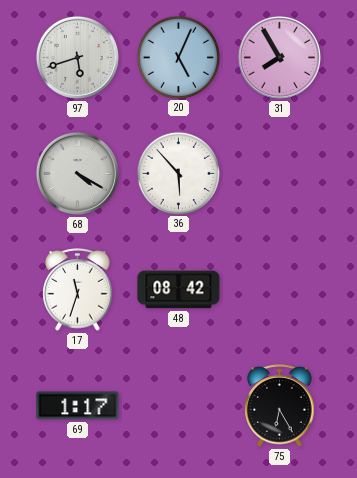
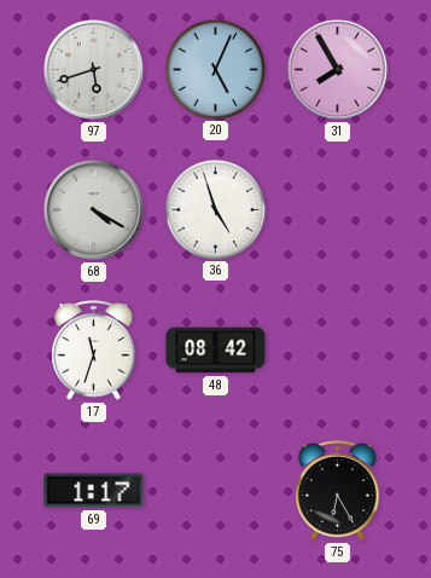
36: 5:53 -> 4:57
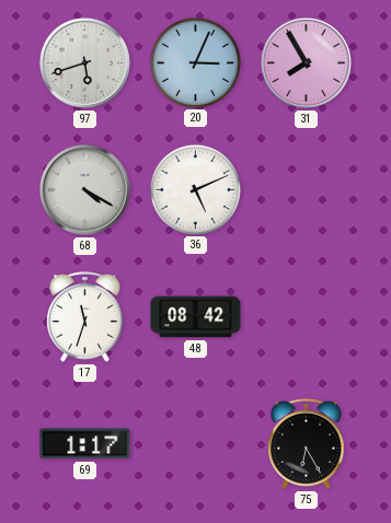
20: 5:04 -> 3:04
36: 4:57 -> 5:11
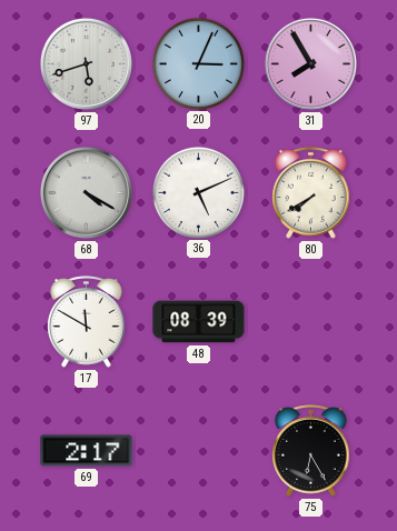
80: none -> 7:40
17: 11:33 -> 11:50
48: 08:42 -> 08:39
69: 1:17 -> 2:17
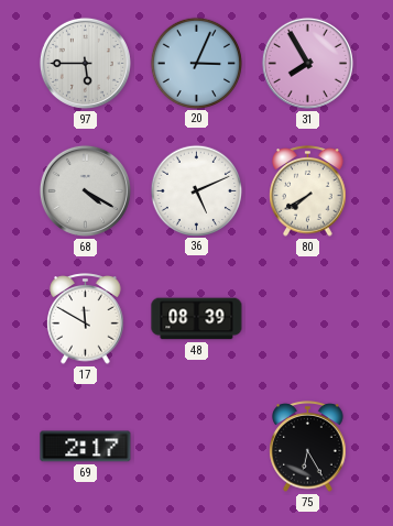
97: 5:42 -> 5:45
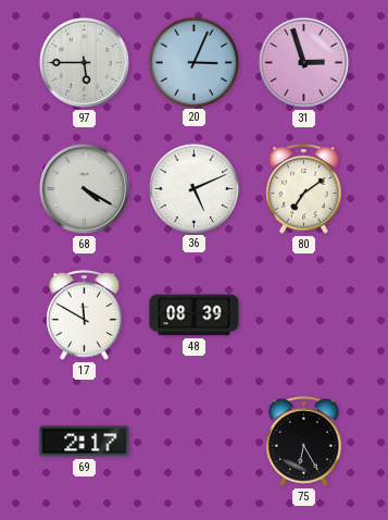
31: 7:55 -> 2:57
80: 7:40 -> 7:09
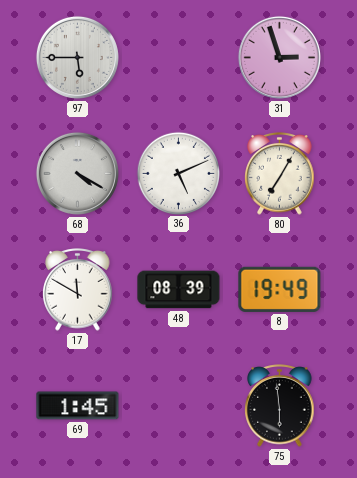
20: 3:04 -> none
80: 7:09 -> 7:05
8: none -> 19:49
69: 2:17 -> 1:45
75: 6:25 -> 5:59
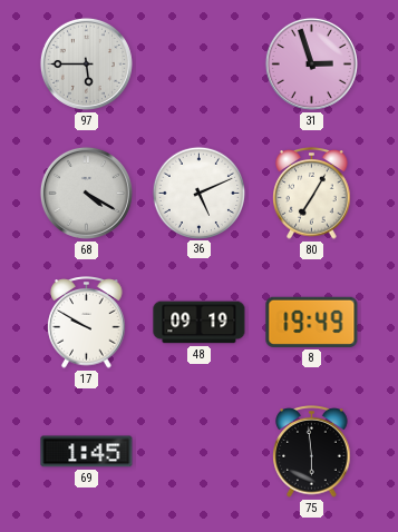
17: 11:50 -> 9:50
48: 08:39 -> 09:19
